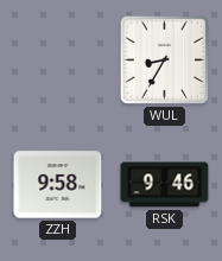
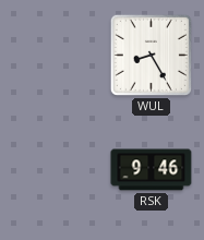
WUL: 8:35 -> 8:25
ZZH: 9:58 -> none
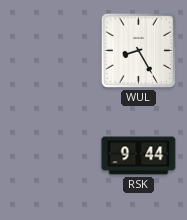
RSK: 9:46 -> 9:44
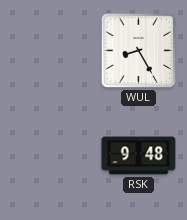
RSK: 9:44 -> 9:48
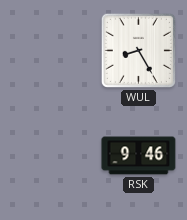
RSK: 9:48 -> 9:46
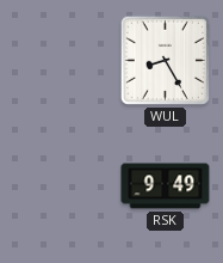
RSK: 9:46 -> 9:49
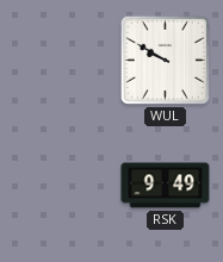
WUL: 8:25 -> 9:50
